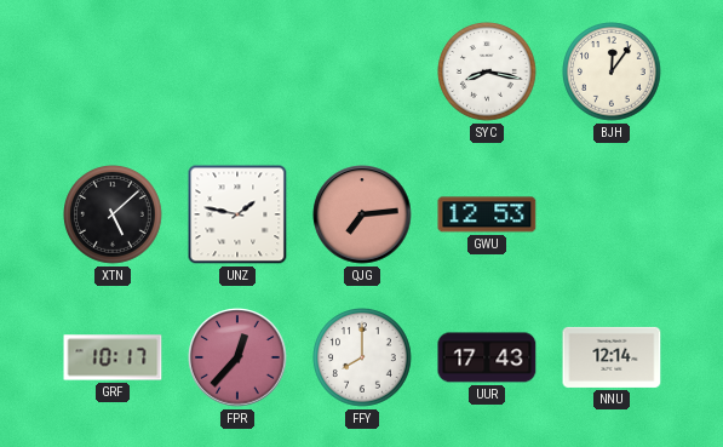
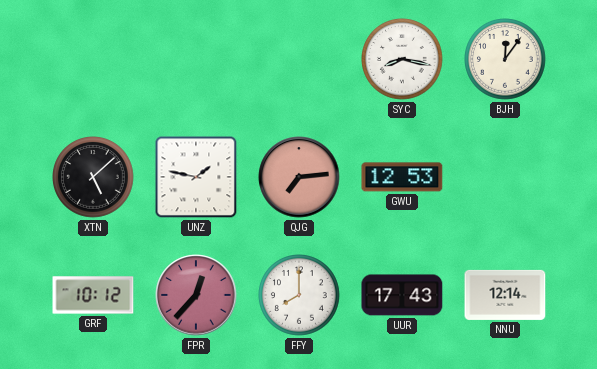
GRF: 10:17 -> 10:12
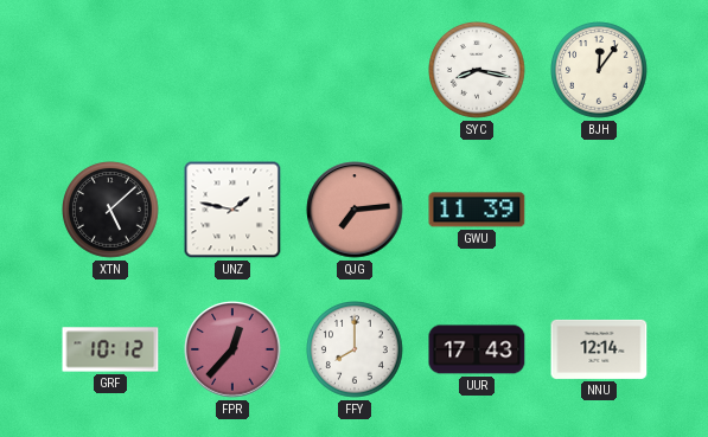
GWU: 12:53 -> 11:39
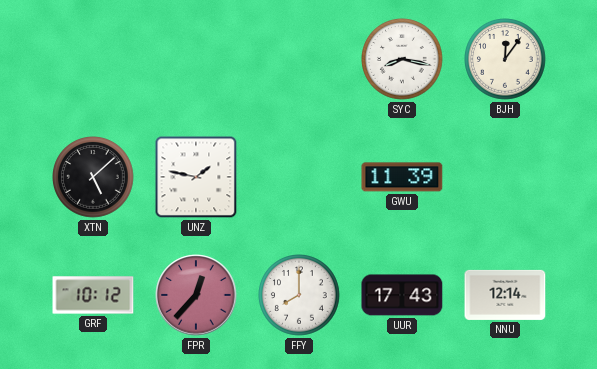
QJG: 7:14 -> none
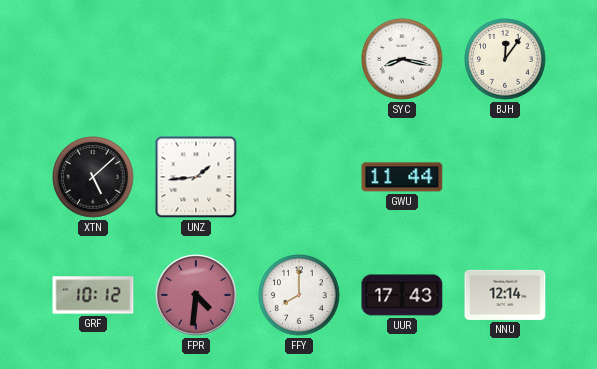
UNZ: 1:47 -> 1:44
GWU: 11:39 -> 11:44
FPR: 12:37 -> 4:31
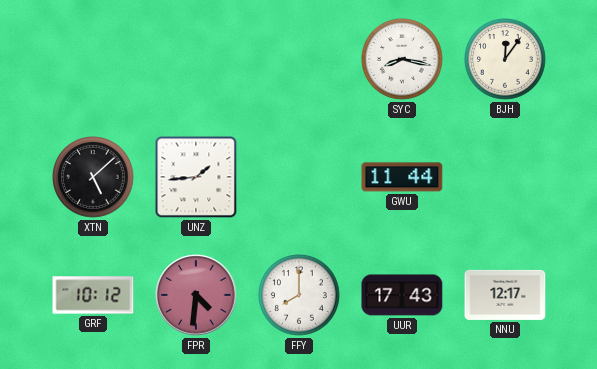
NNU: 12:14 -> 12:17
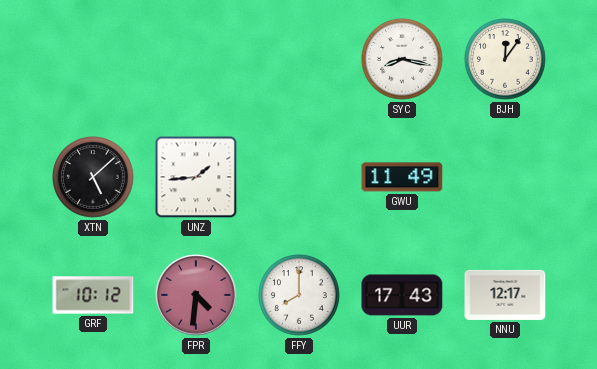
GWU: 11:44 -> 11:49
